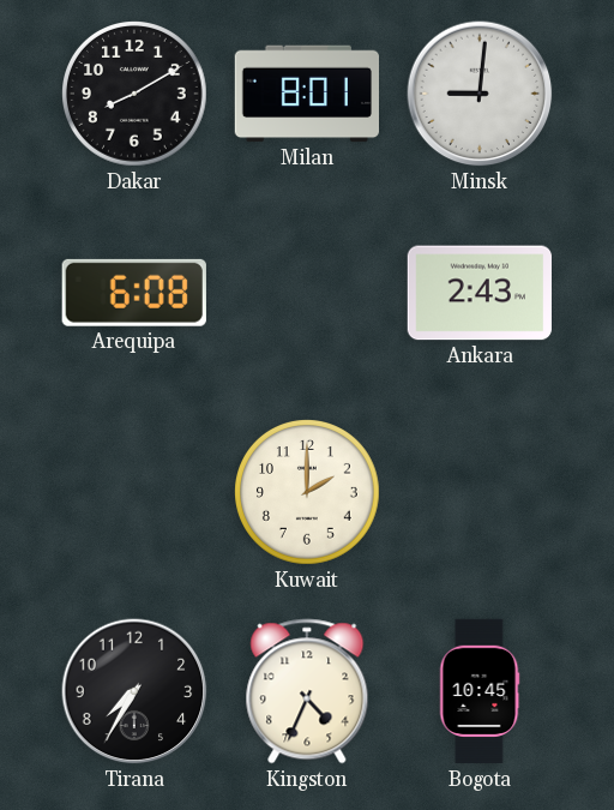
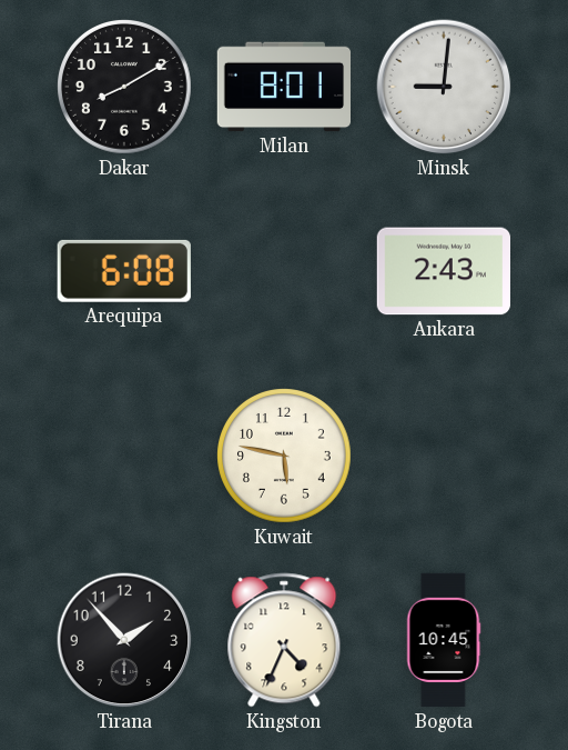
Kuwait: 2:00 -> 5:47
Tirana: 7:35 -> 1:53
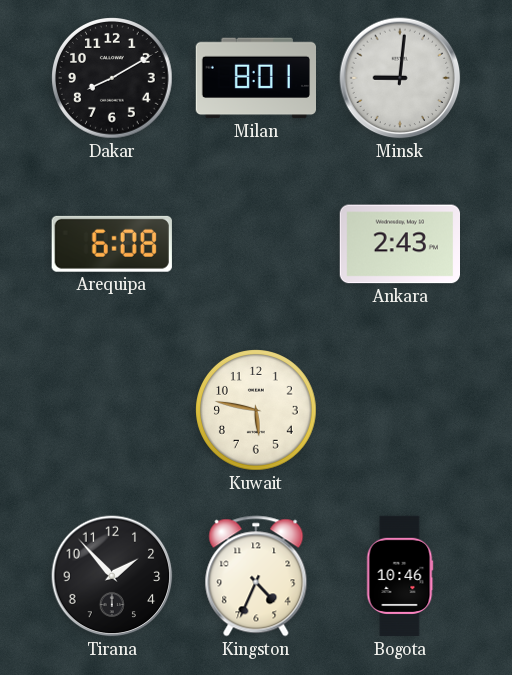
Bogota: 10:45 -> 10:46
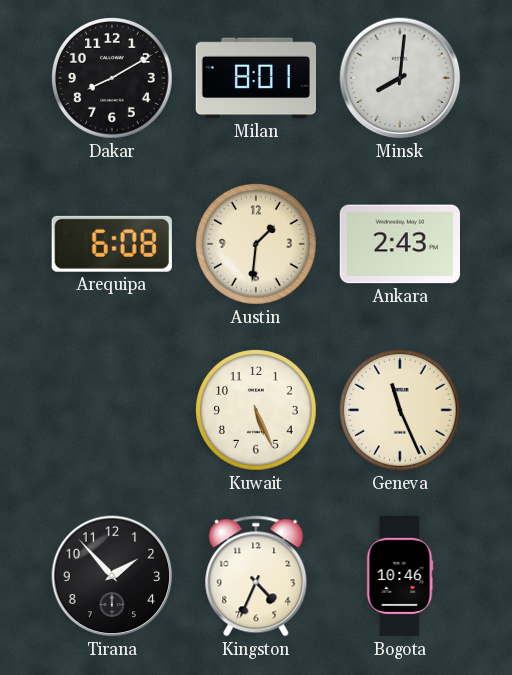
Minsk: 9:01 -> 8:01
Austin: none -> 1:31
Kuwait: 5:47 -> 5:26
Geneva: none -> 11:26
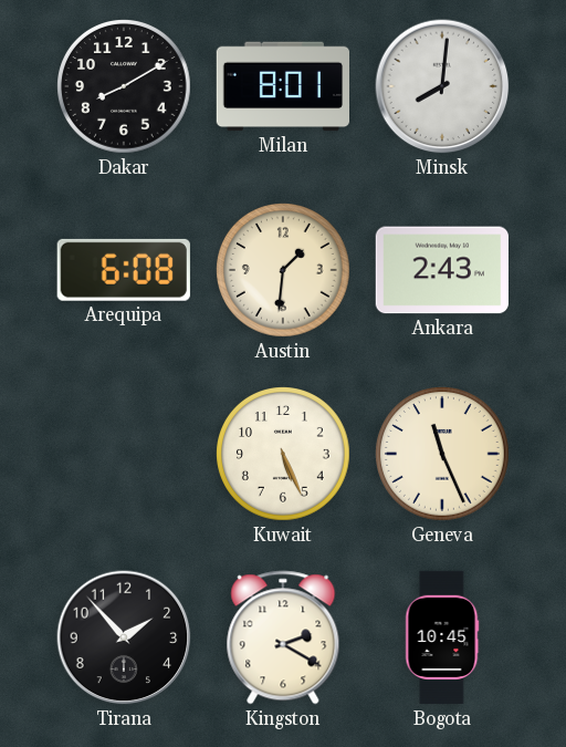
Kingston: 4:34 -> 2:20
Bogota: 10:46 -> 10:45
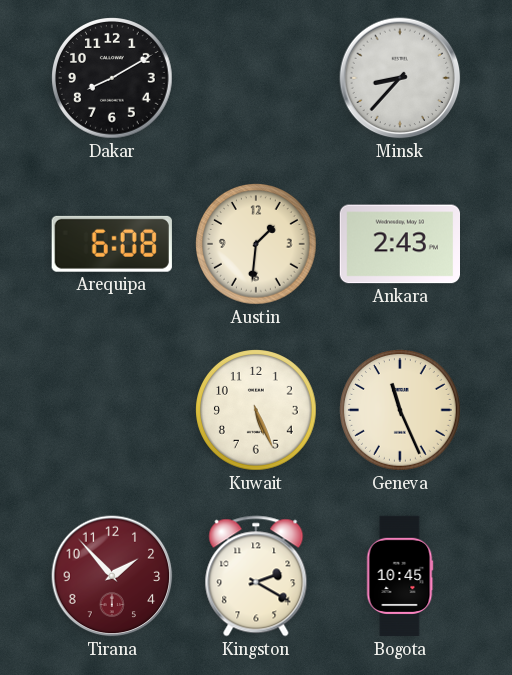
Milan: 8:01 -> none
Minsk: 8:01 -> 8:37
Tirana dial: black -> burgundy
